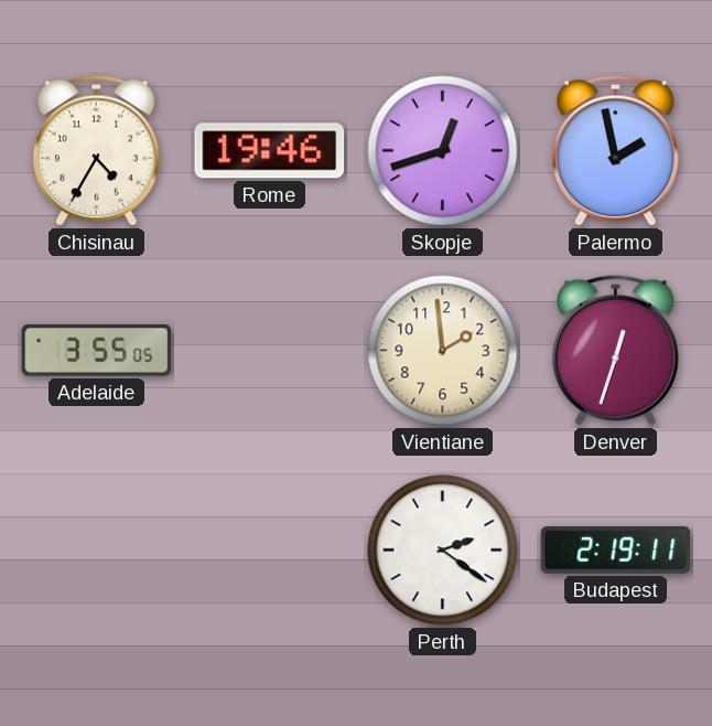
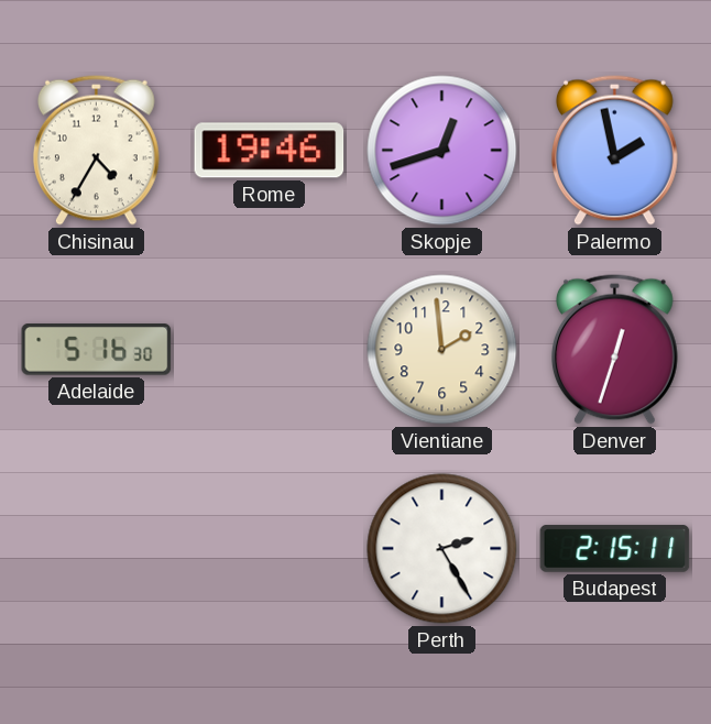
Adelaide: 3:55 -> 5:16
Perth: 2:21 -> 2:25
Budapest: 2:19 -> 2:15
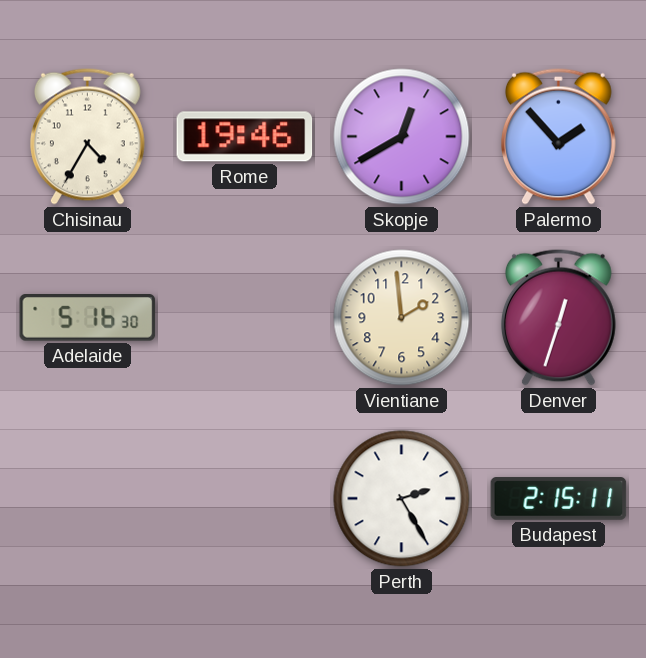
Skopje: 12:42 -> 12:40
Palermo: 1:58 -> 1:53
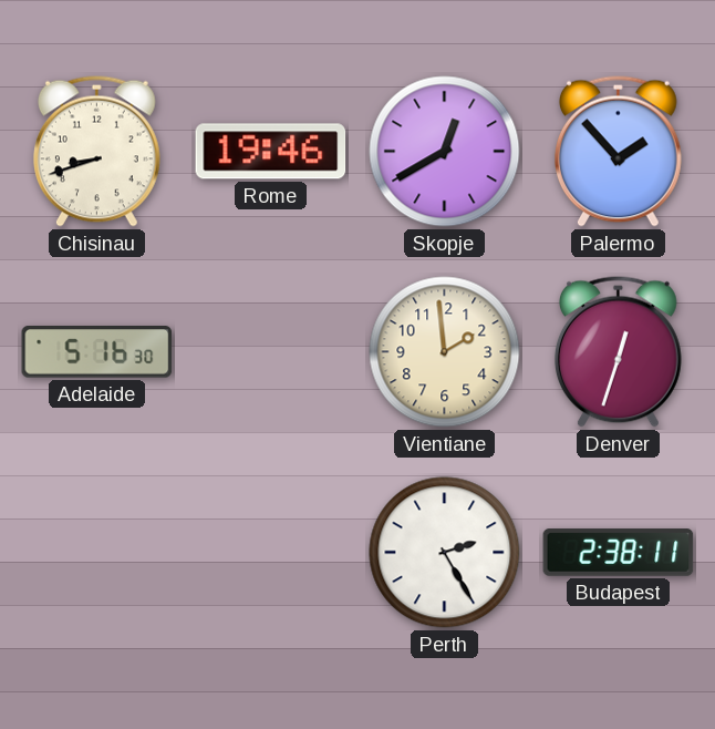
Chisinau: 4:35 -> 8:42
Budapest: 2:15 -> 2:38
